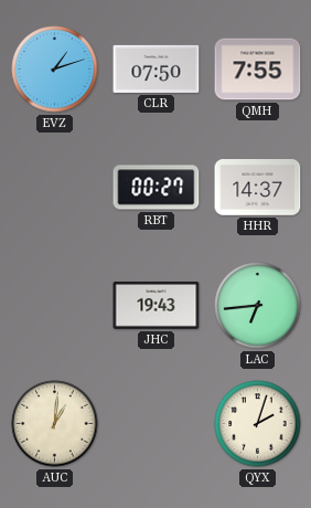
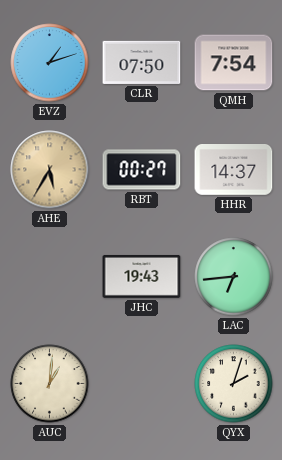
QMH: 7:55 -> 7:54
AHE: none -> 5:35
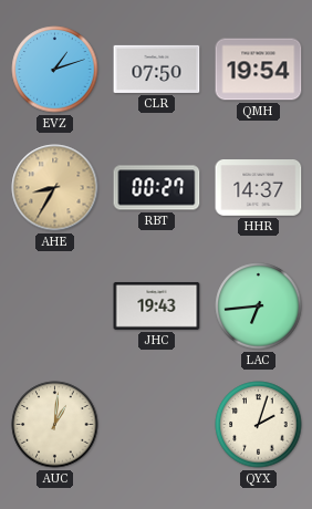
QMH: 7:54 -> 19:54
AHE: 5:35 -> 8:35
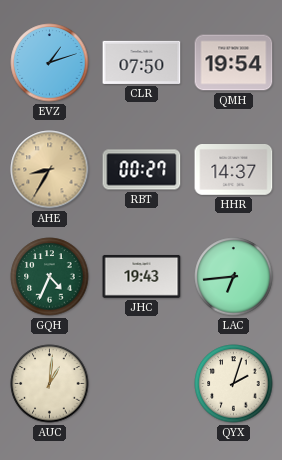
GQH: none -> 4:34
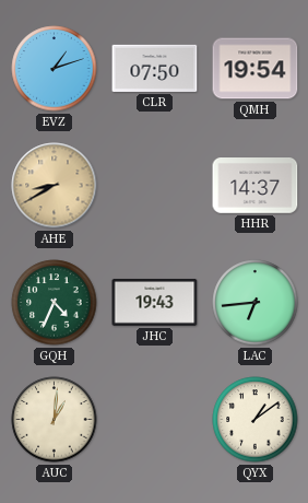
AHE: 8:35 -> 8:40
RBT: 00:27 -> none
QYX: 2:03 -> 1:09
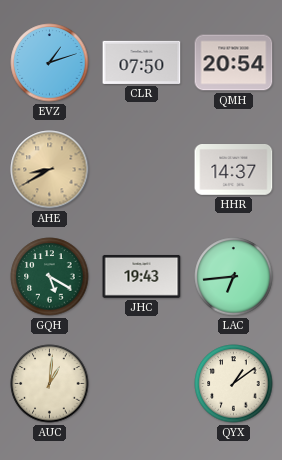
QMH: 19:54 -> 20:54
GQH: 4:34 -> 5:20
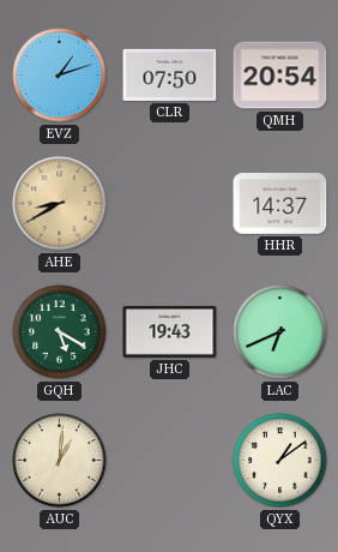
LAC: 6:44 -> 6:41
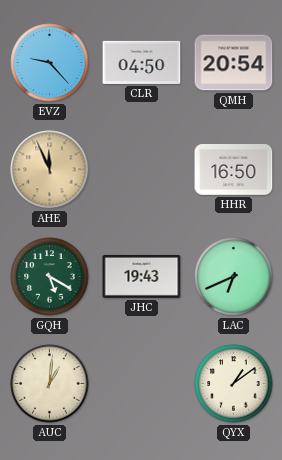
EVZ: 1:12 -> 9:23
CLR: 07:50 -> 04:50
AHE: 8:40 -> 11:56
HHR: 14:37 -> 16:50
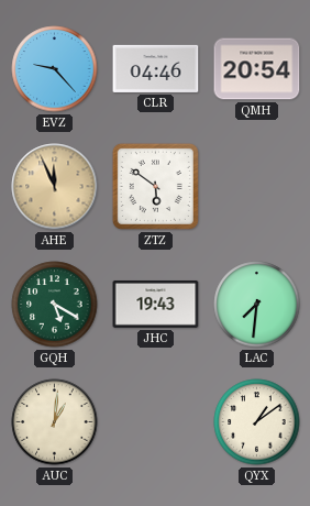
CLR: 04:50 -> 04:46
ZTZ: none -> 5:51
HHR: 16:50 -> none
LAC: 6:41 -> 7:31
